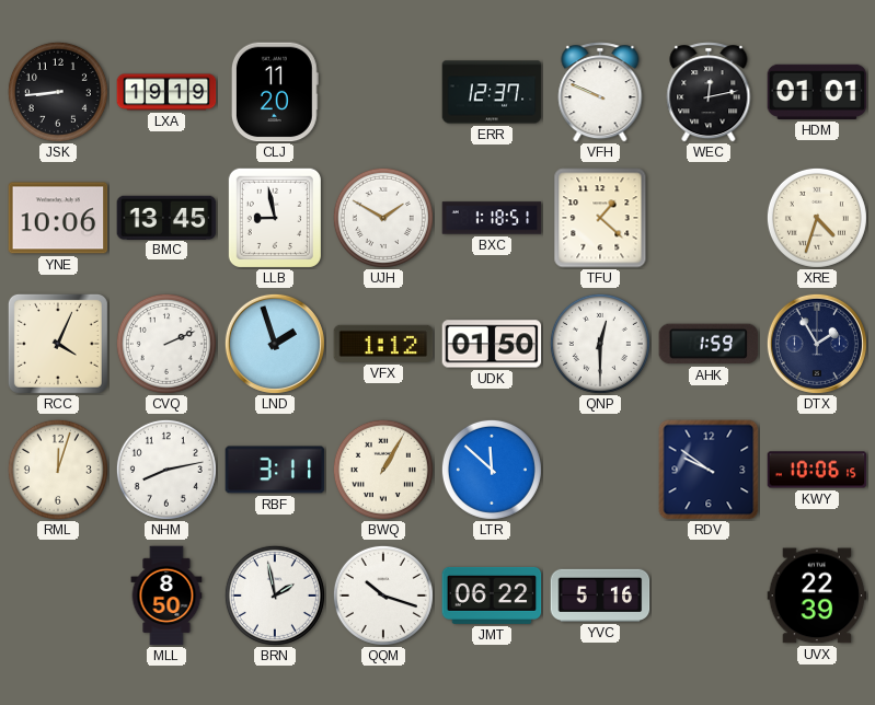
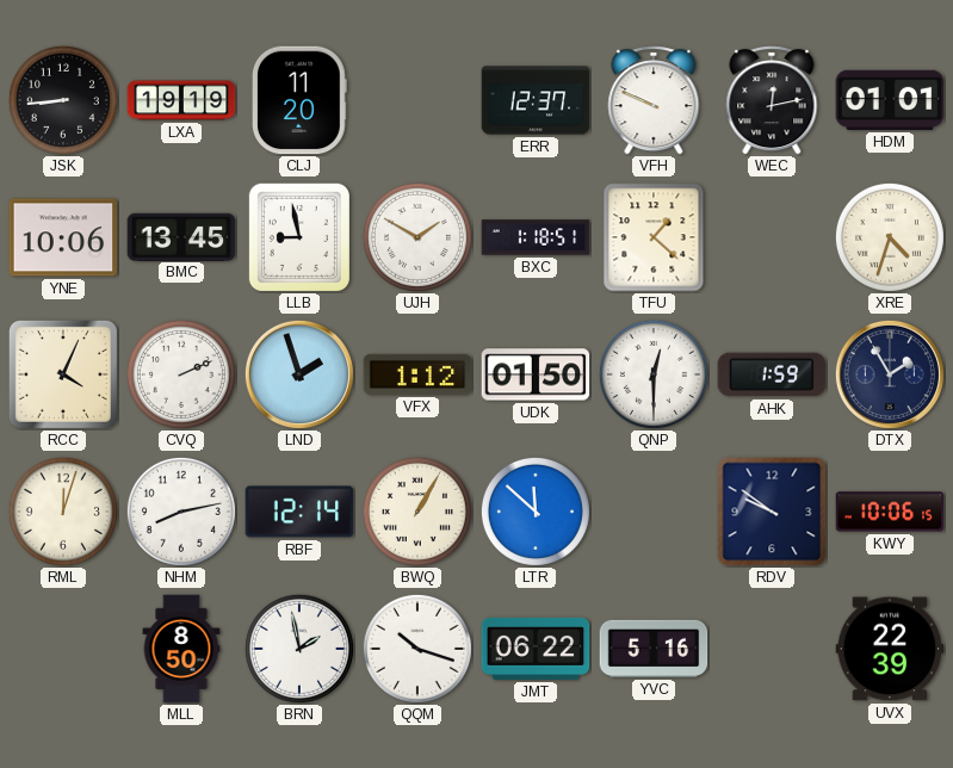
RBF: 3:11 -> 12:14
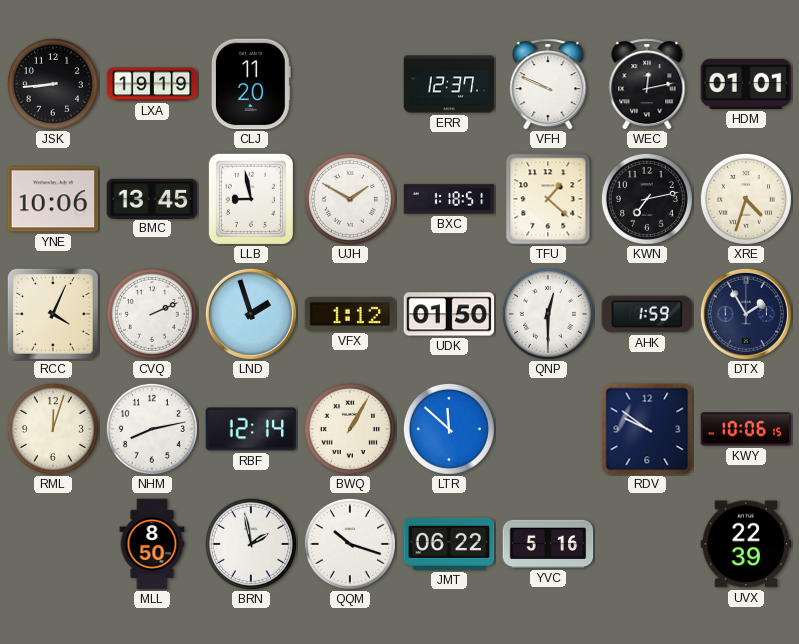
KWN: none -> 7:13
